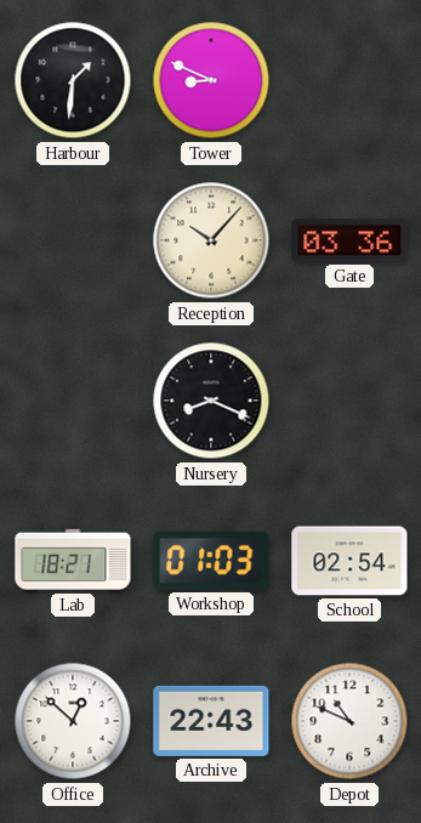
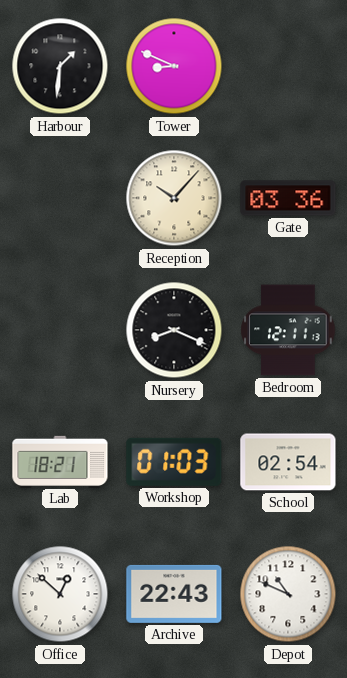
Bedroom: none -> 12:11
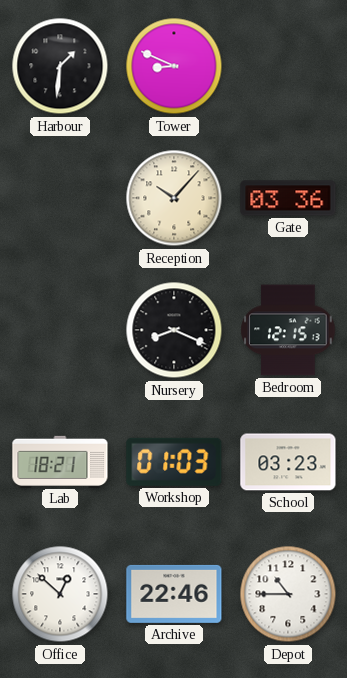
Bedroom: 12:11 -> 12:15
School: 02:54 -> 03:23
Archive: 22:43 -> 22:46
Depot: 10:49 -> 10:45
